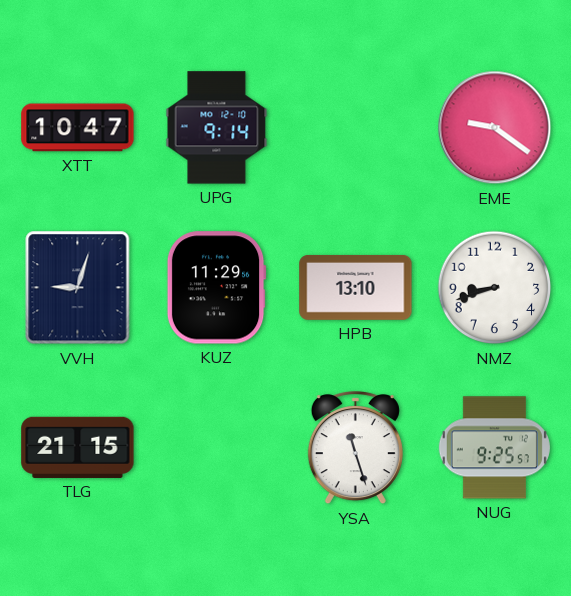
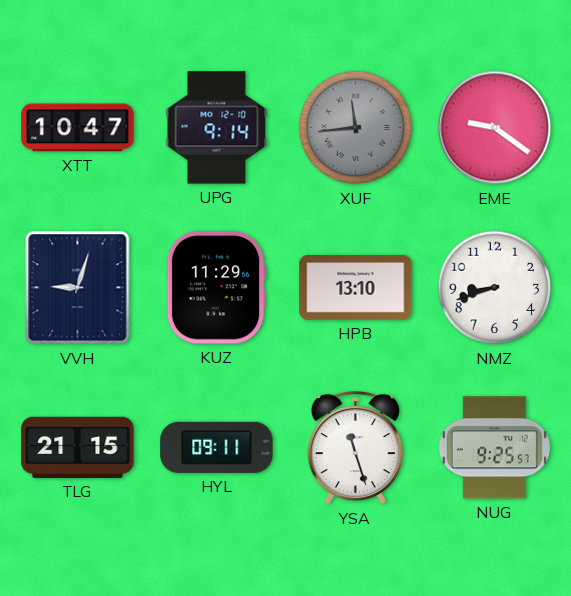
XUF: none -> 11:44
HYL: none -> 09:11
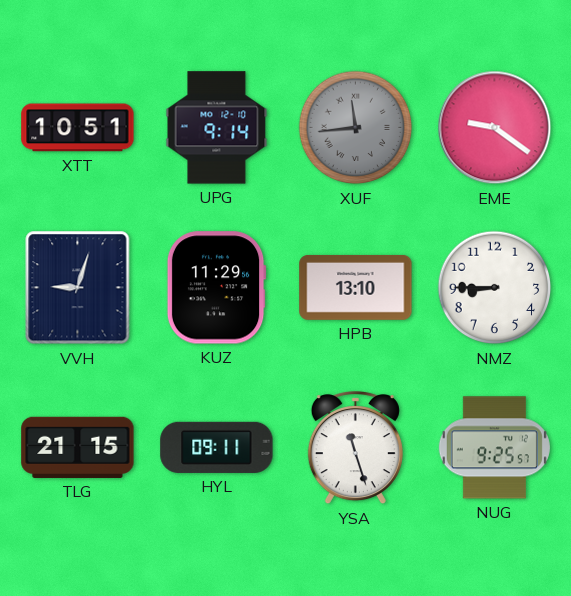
XTT: 10:47 -> 10:51
NMZ: 8:42 -> 8:45
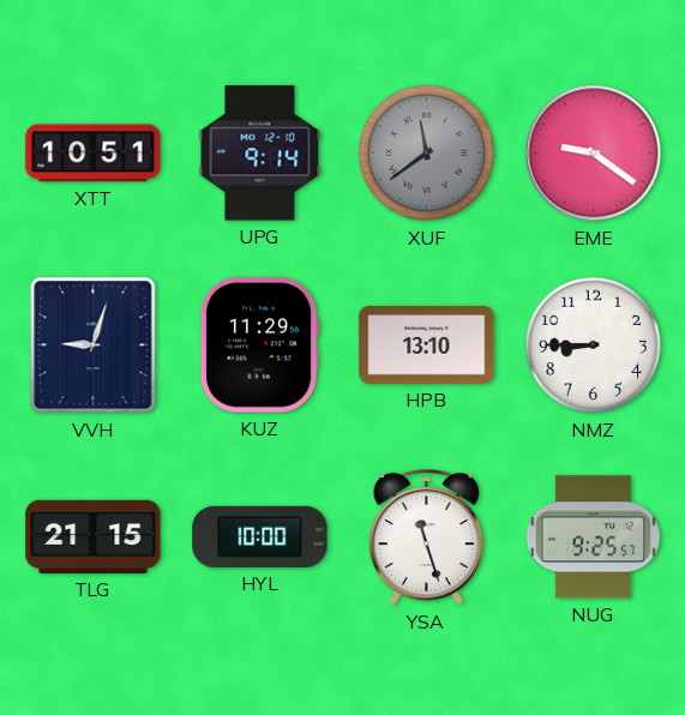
XUF: 11:44 -> 11:39
HYL: 09:11 -> 10:00
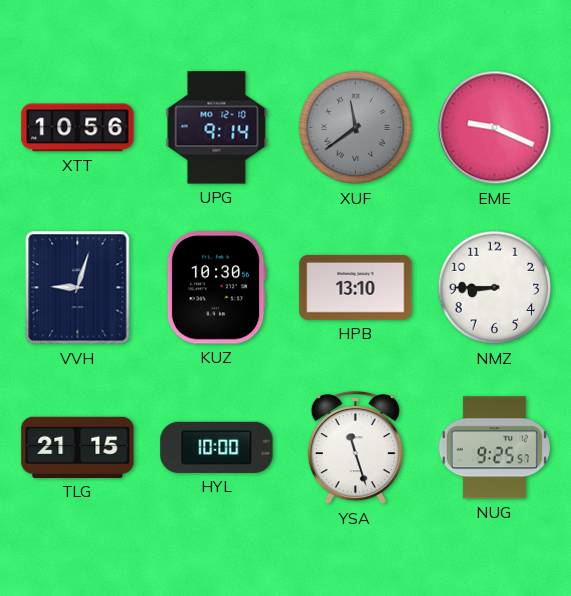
XTT: 10:51 -> 10:56
EME: 9:21 -> 9:19
KUZ: 11:29 -> 10:30
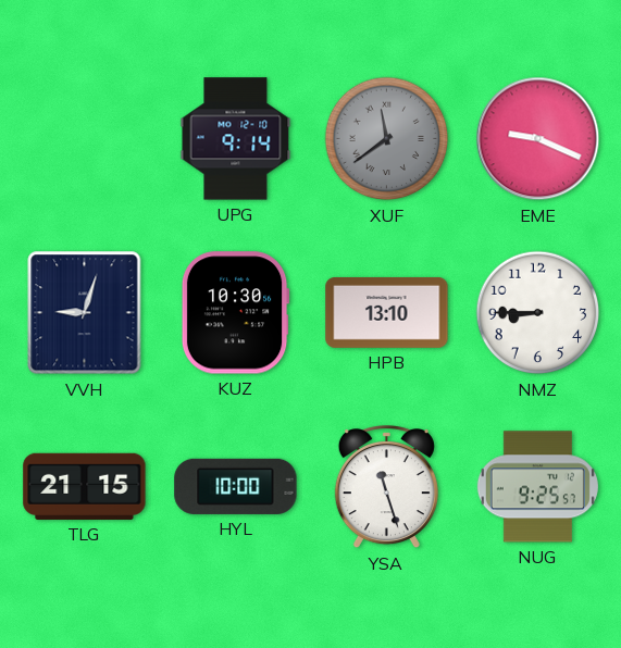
XTT: 10:56 -> none
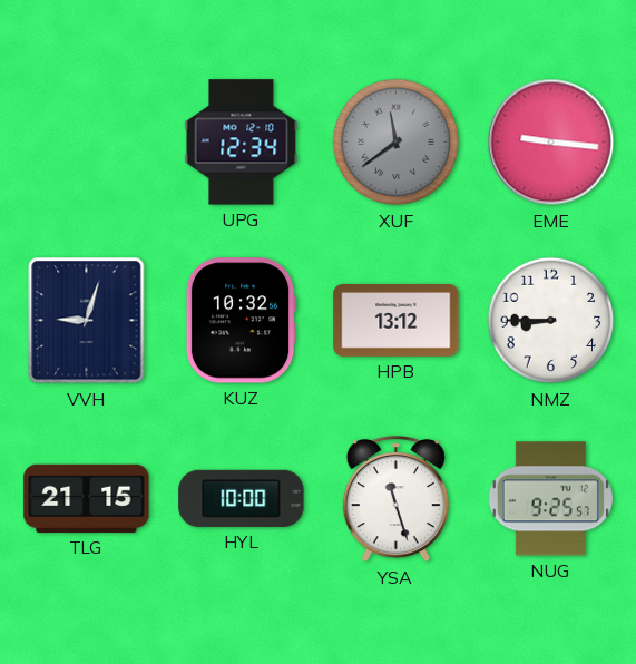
UPG: 9:14 -> 12:34
EME: 9:19 -> 9:16
KUZ: 10:30 -> 10:32
HPB: 13:10 -> 13:12
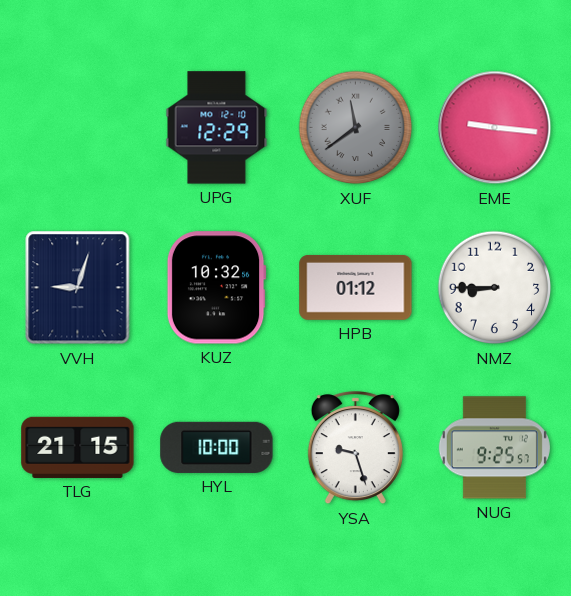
UPG: 12:34 -> 12:29
HPB: 13:12 -> 01:12
YSA: 11:27 -> 9:27
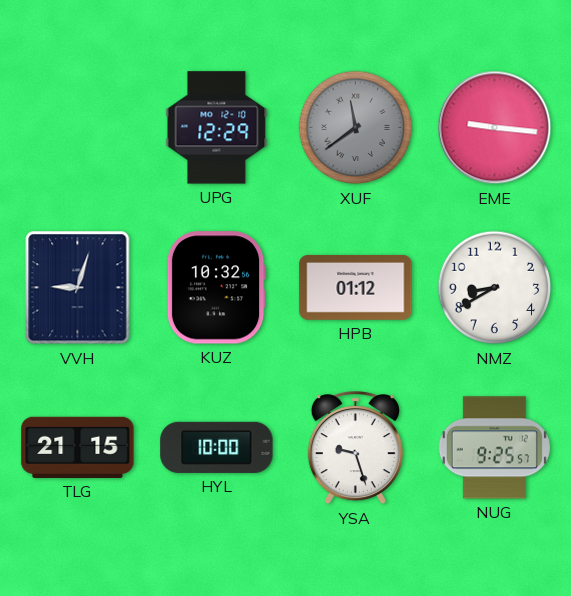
NMZ: 8:45 -> 8:40
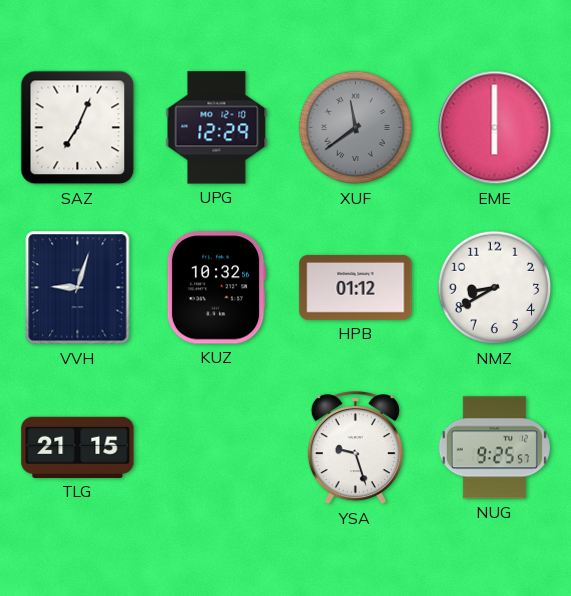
SAZ: none -> 7:04
EME: 9:16 -> 6:00
HYL: 10:00 -> none
